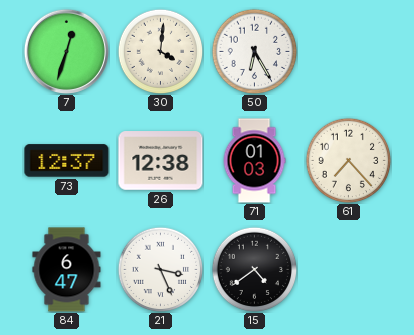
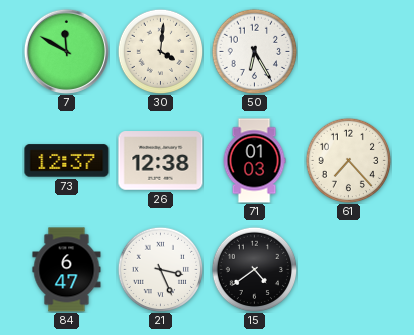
7: 12:33 -> 11:50
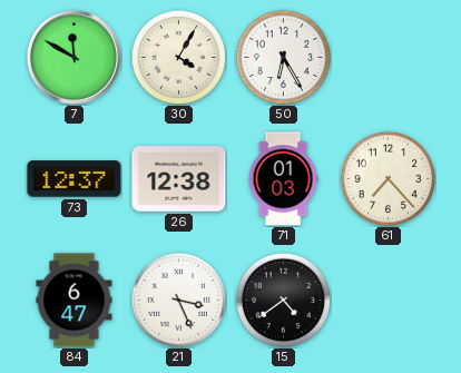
30: 4:01 -> 4:05
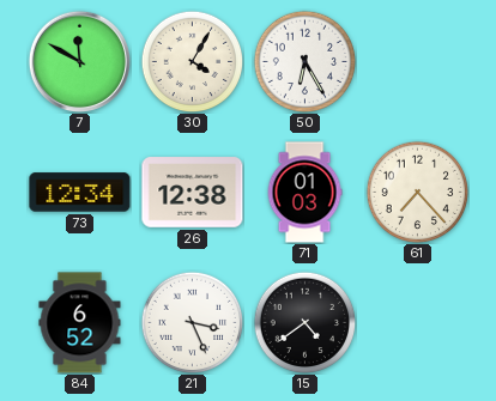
73: 12:37 -> 12:34
84: 6:47 -> 6:52
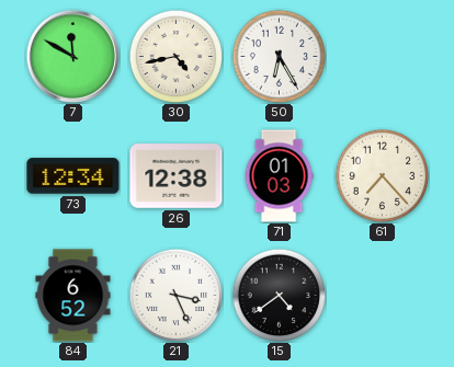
30: 4:05 -> 4:43
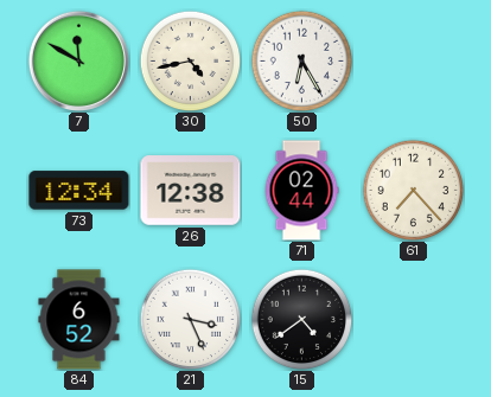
71: 01:03 -> 02:44
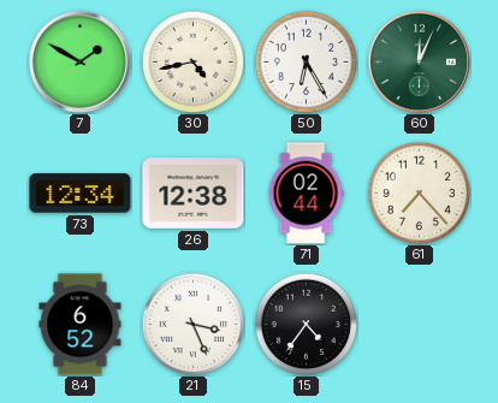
7: 11:50 -> 1:50
60: none -> 12:04
15: 4:39 -> 4:36
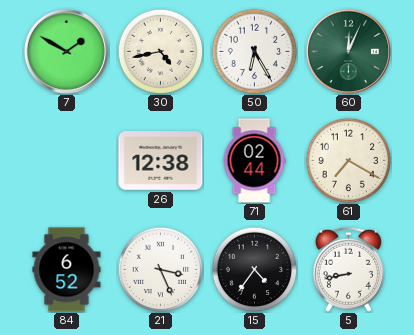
73: 12:34 -> none
61: 7:23 -> 7:20
5: none -> 8:43
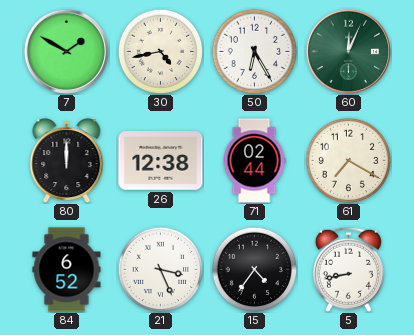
80: none -> 12:00
